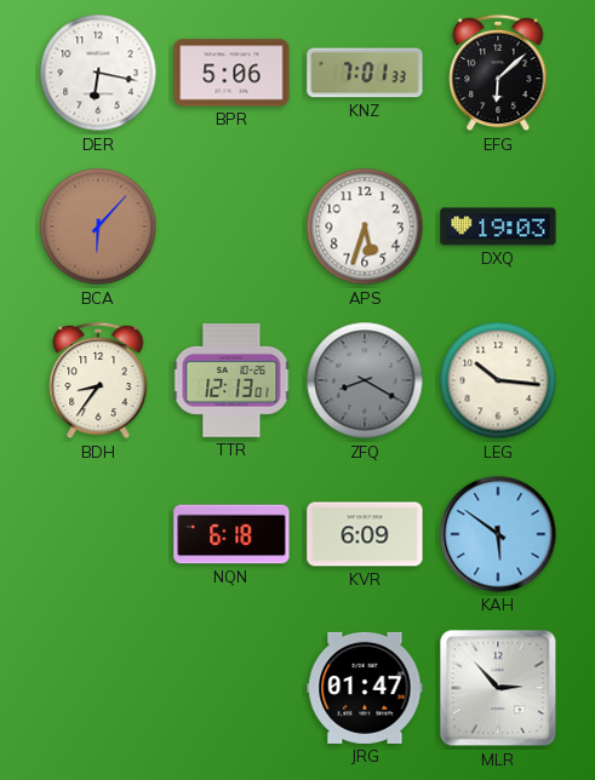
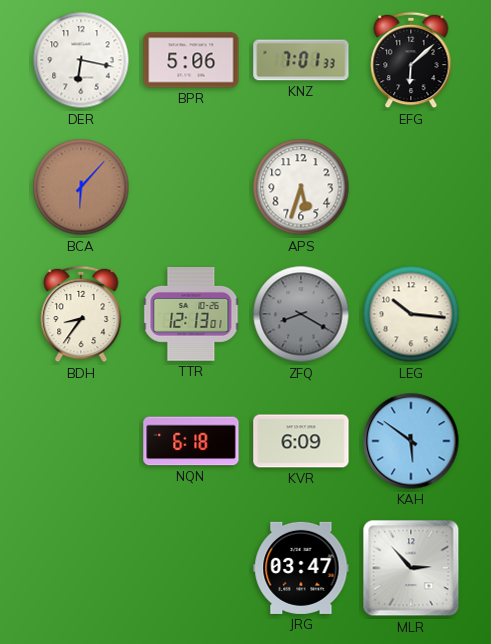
DXQ: 19:03 -> none
JRG: 01:47 -> 03:47
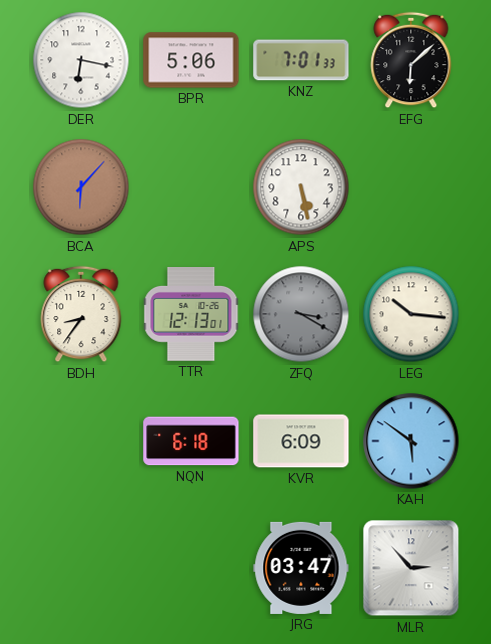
APS: 5:33 -> 5:28
ZFQ: 8:20 -> 3:20
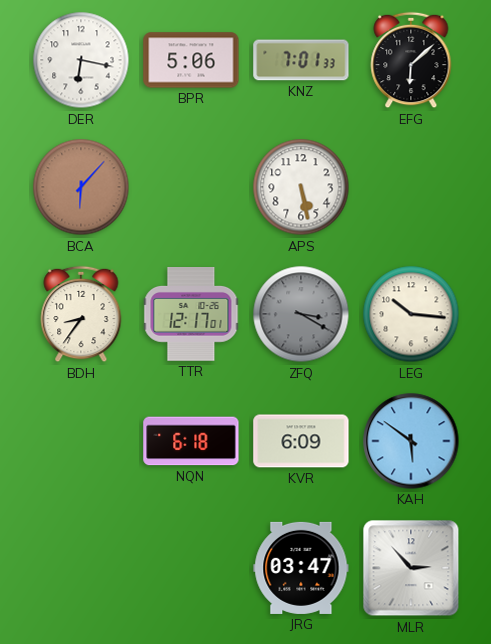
TTR: 12:13 -> 12:17
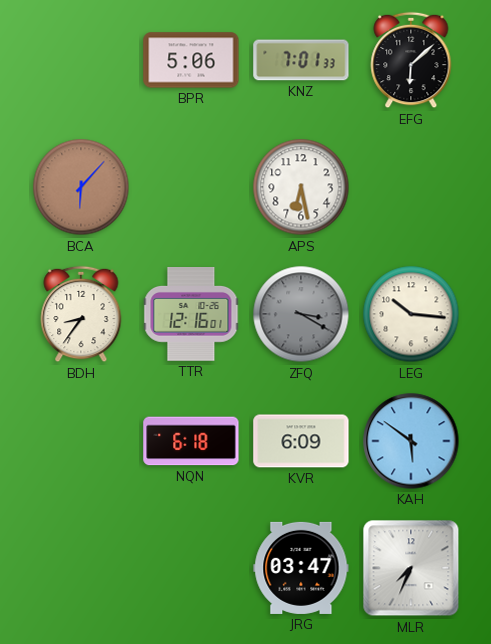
DER: 6:17 -> none
APS: 5:28 -> 6:28
TTR: 12:17 -> 12:16
MLR: 2:53 -> 7:34
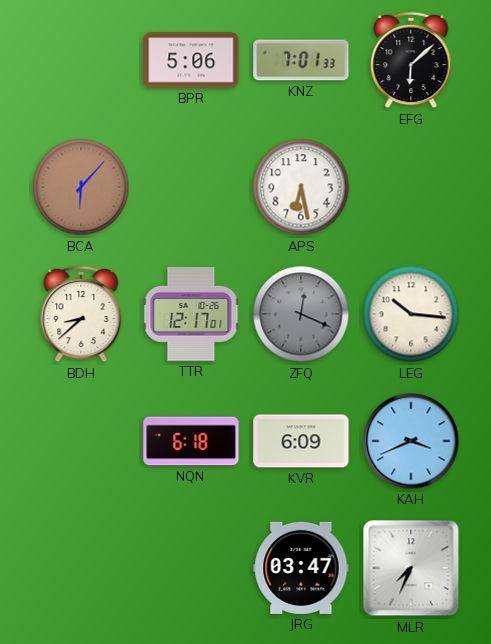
BDH: 8:36 -> 8:38
TTR: 12:16 -> 12:17
ZFQ: 3:20 -> 12:19
KAH: 5:51 -> 3:41
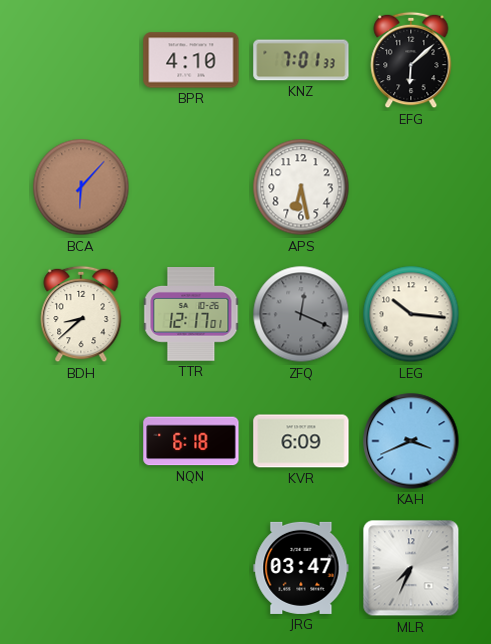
BPR: 5:06 -> 4:10
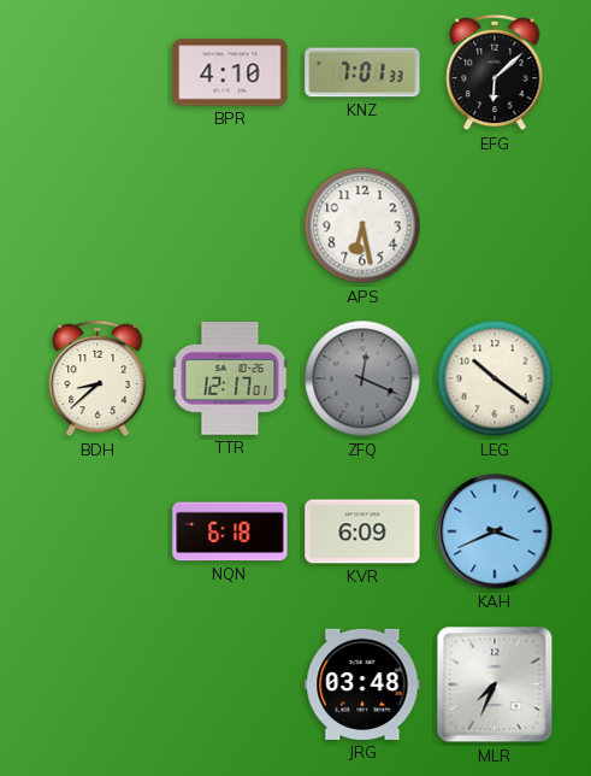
BCA: 6:07 -> none
LEG: 10:16 -> 10:21
JRG: 03:47 -> 03:48
